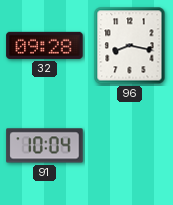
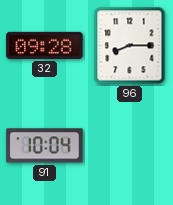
96: 8:17 -> 8:15
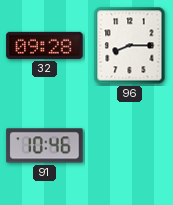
91: 10:04 -> 10:46
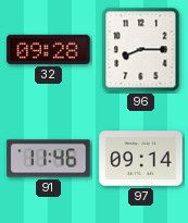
91: 10:46 -> 11:46
97: none -> 09:14
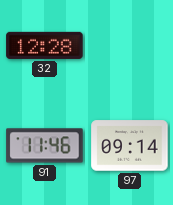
32: 09:28 -> 12:28
96: 8:15 -> none
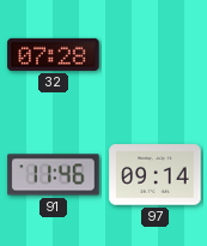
32: 12:28 -> 07:28
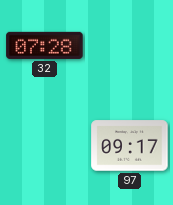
91: 11:46 -> none
97: 09:14 -> 09:17
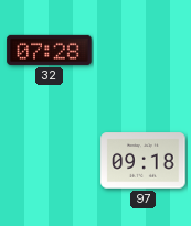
97: 09:17 -> 09:18
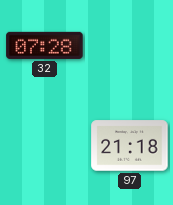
97: 09:18 -> 21:18
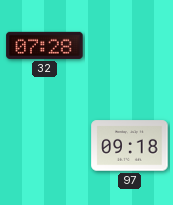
97: 21:18 -> 09:18
